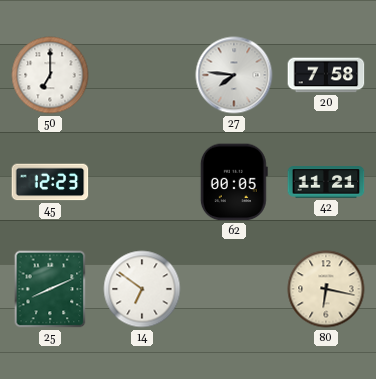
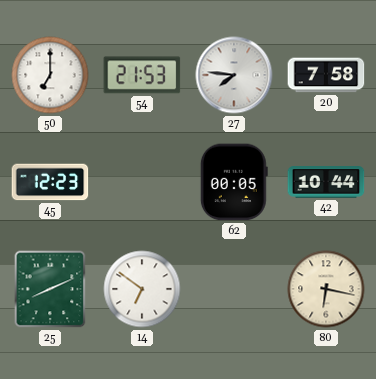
54: none -> 21:53
42: 11:21 -> 10:44
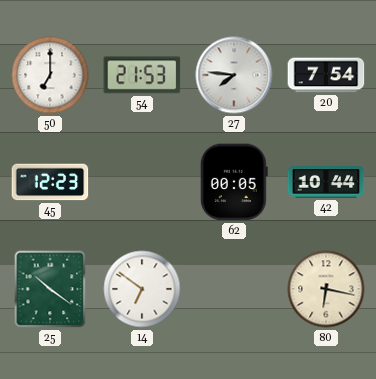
20: 7:58 -> 7:54
25: 8:11 -> 10:21
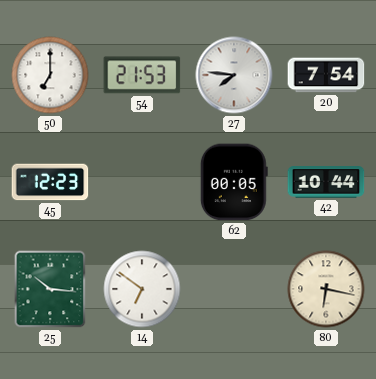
25: 10:21 -> 10:16
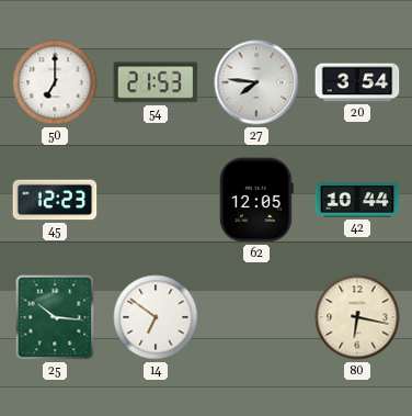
20: 7:54 -> 3:54
62: 00:05 -> 12:05
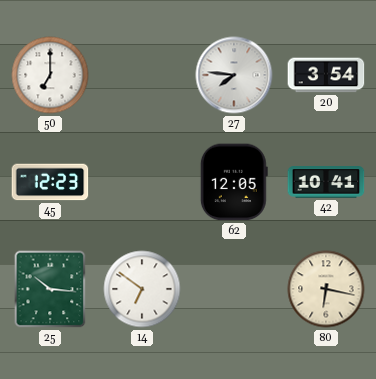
54: 21:53 -> none
42: 10:44 -> 10:41
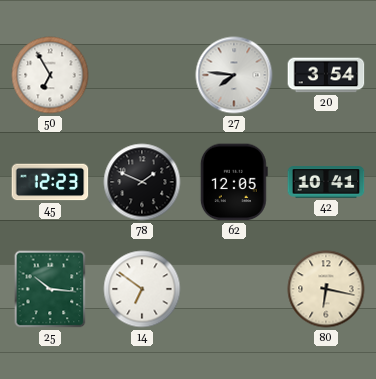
50: 7:00 -> 6:55
78: none -> 1:49
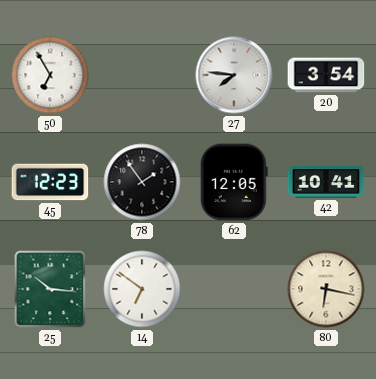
78: 1:49 -> 1:54
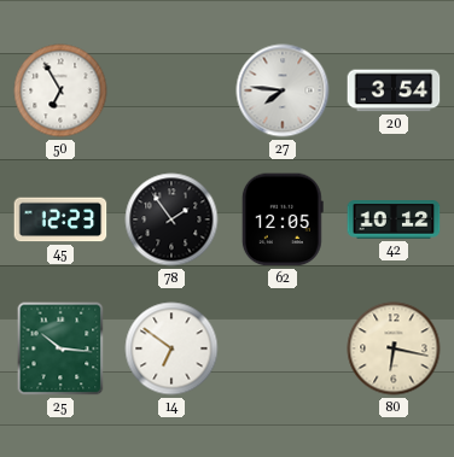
42: 10:41 -> 10:12
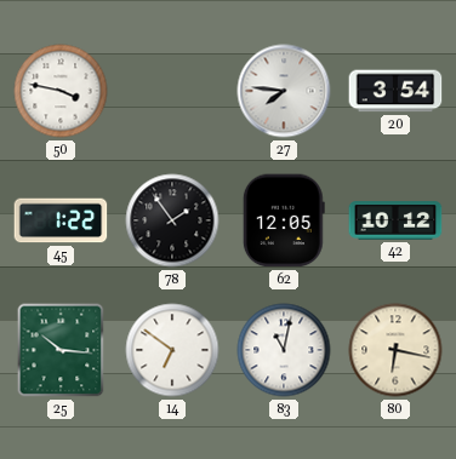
50: 6:55 -> 3:47
45: 12:23 -> 1:22
83: none -> 11:02
